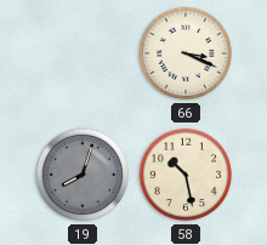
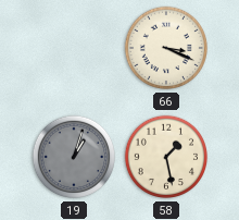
19: 8:03 -> 1:03
58: 10:28 -> 1:28
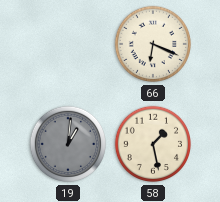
66: 3:19 -> 6:19
19: 1:03 -> 1:01
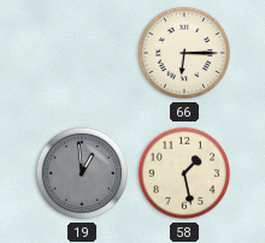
66: 6:19 -> 6:15
19: 1:01 -> 12:59
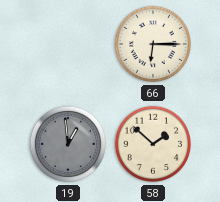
58: 1:28 -> 1:52
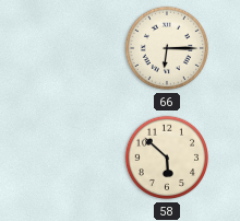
19: 12:59 -> none
58: 1:52 -> 5:52
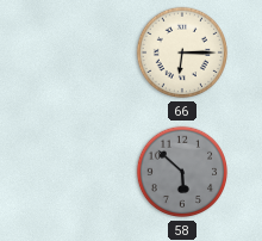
58 dial: cream -> grey
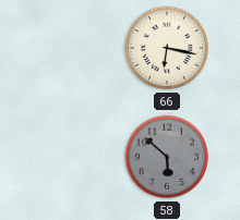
66: 6:15 -> 6:17
